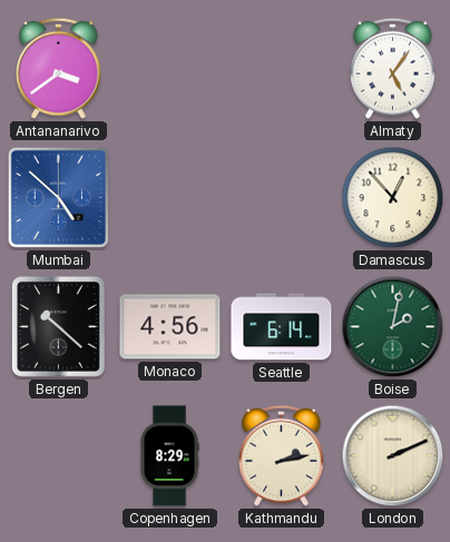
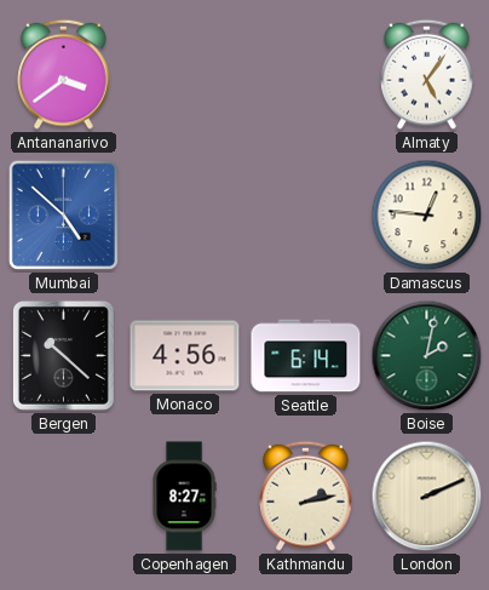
Damascus: 12:53 -> 12:46
Copenhagen: 8:29 -> 8:27
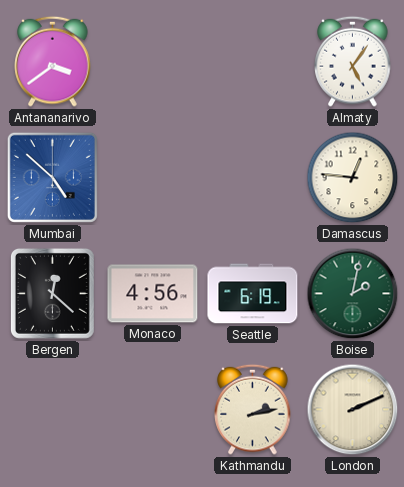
Bergen: 10:22 -> 12:22
Seattle: 6:14 -> 6:19
Copenhagen: 8:27 -> none
